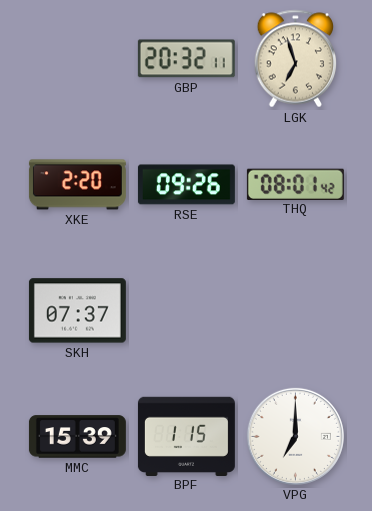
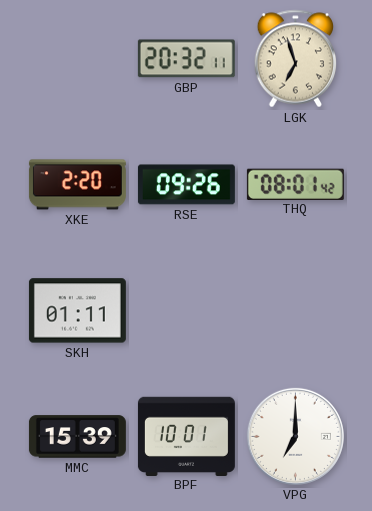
SKH: 07:37 -> 01:11
BPF: 1:15 -> 10:01
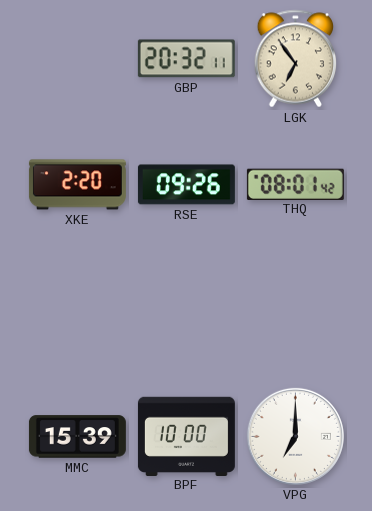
LGK: 6:57 -> 6:54
SKH: 01:11 -> none
BPF: 10:01 -> 10:00
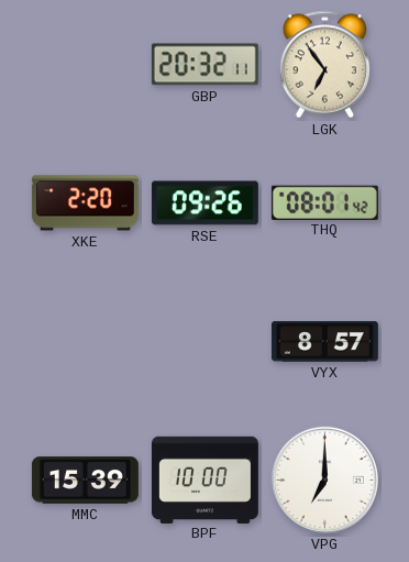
VYX: none -> 8:57
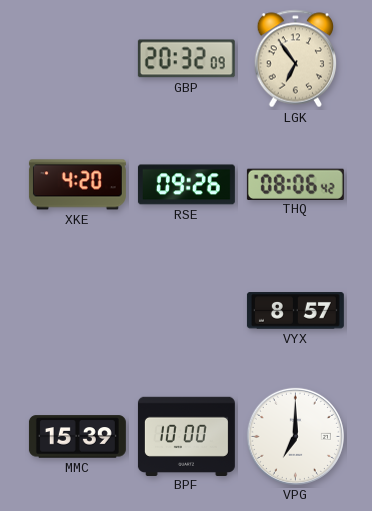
GBP: 20:32:11 -> 20:32:09
XKE: 2:20 -> 4:20
THQ: 08:01 -> 08:06
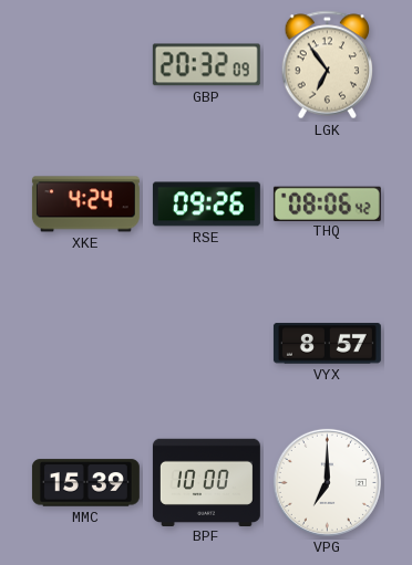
XKE: 4:20 -> 4:24
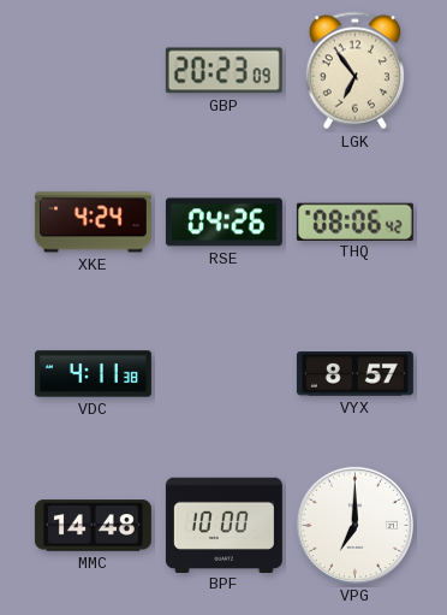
GBP: 20:32 -> 20:23
RSE: 09:26 -> 04:26
VDC: none -> 4:11
MMC: 15:39 -> 14:48
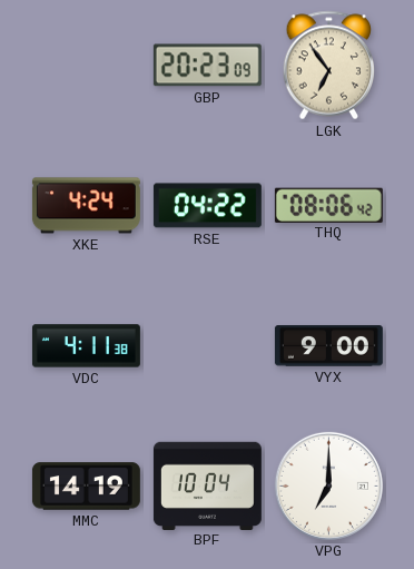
RSE: 04:26 -> 04:22
VYX: 8:57 -> 9:00
MMC: 14:48 -> 14:19
BPF: 10:00 -> 10:04
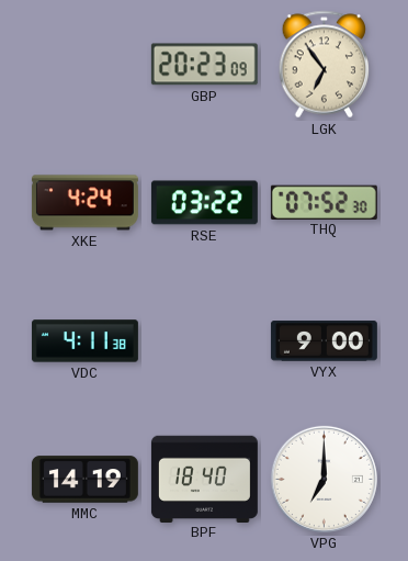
RSE: 04:22 -> 03:22
THQ: 08:06 -> 07:52
BPF: 10:04 -> 18:40
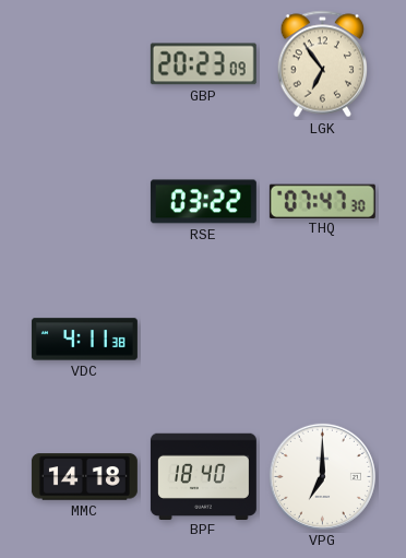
XKE: 4:24 -> none
THQ: 07:52 -> 07:47
VYX: 9:00 -> none
MMC: 14:19 -> 14:18
